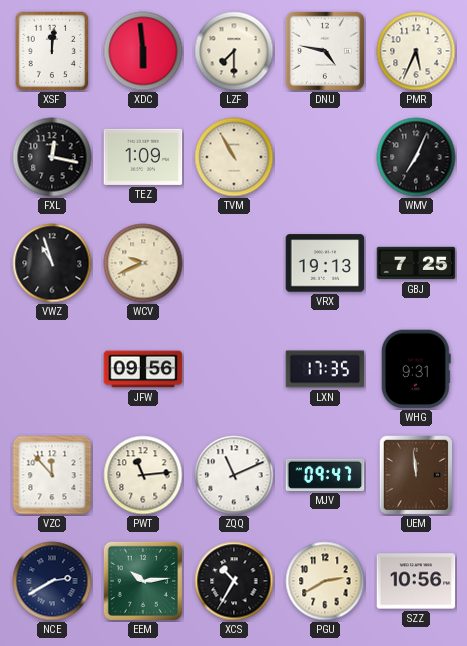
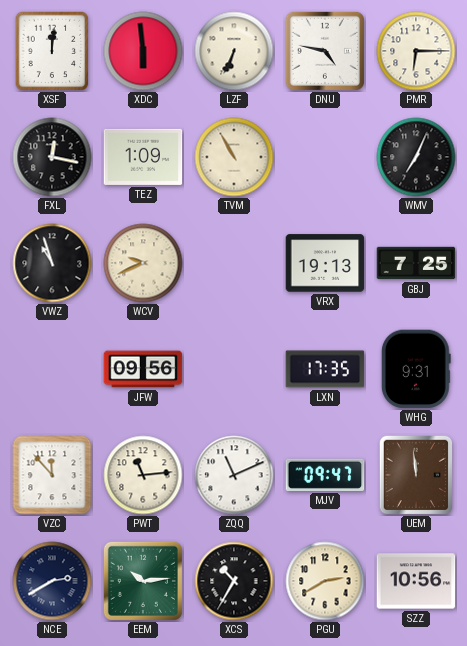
LZF: 7:30 -> 6:34
PMR: 5:34 -> 6:15
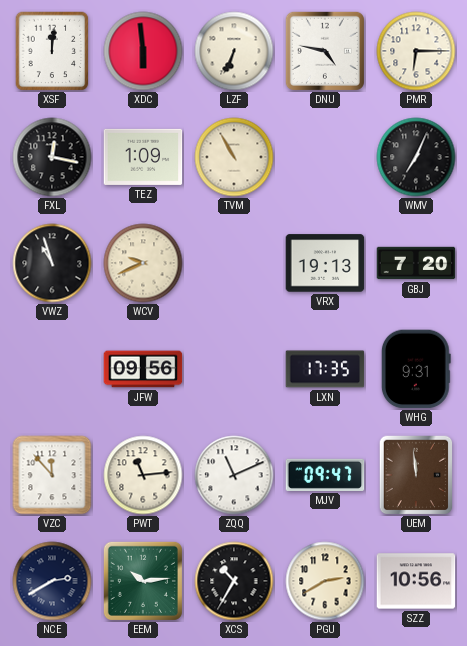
GBJ: 7:25 -> 7:20
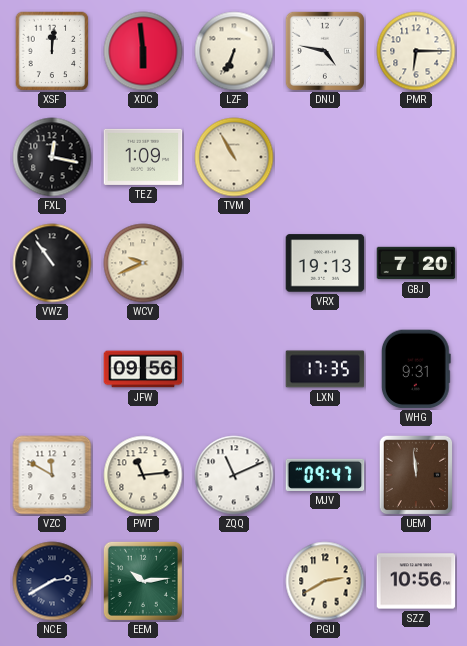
WMV: 7:04 -> none
VWZ: 10:57 -> 10:54
VZC: 11:53 -> 11:50
XCS: 10:35 -> none
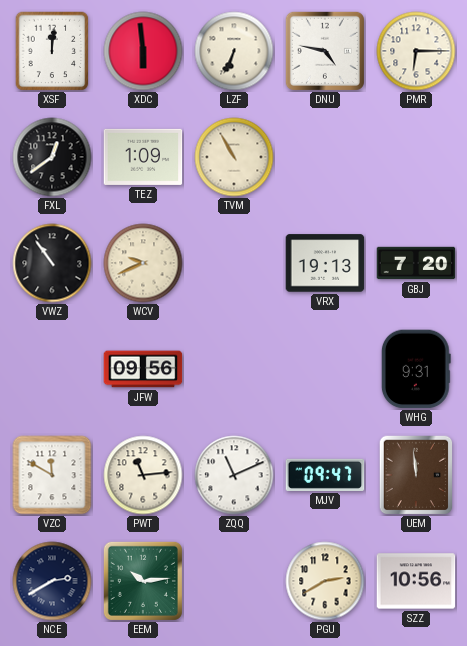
FXL: 12:17 -> 12:39
LXN: 17:35 -> none
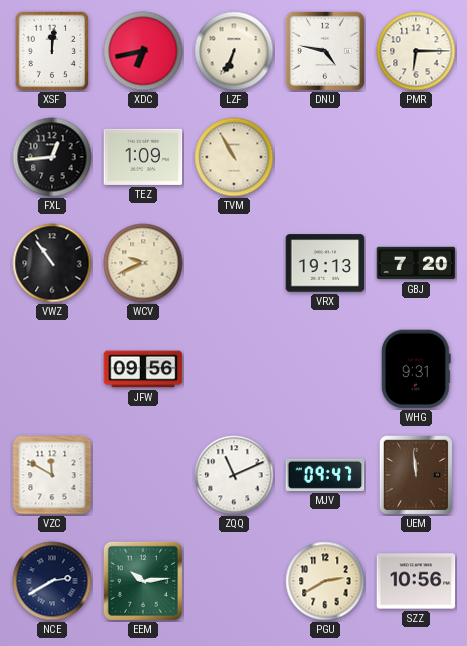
XDC: 5:59 -> 6:43
FXL: 12:39 -> 12:44
PWT: 11:14 -> none
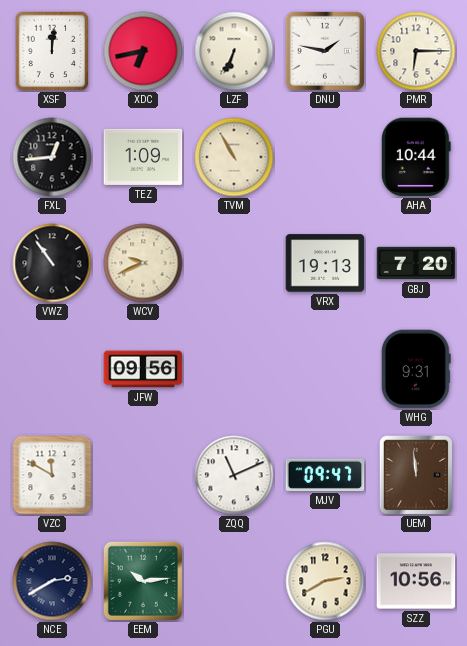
DNU: 4:47 -> 1:47
AHA: none -> 10:44
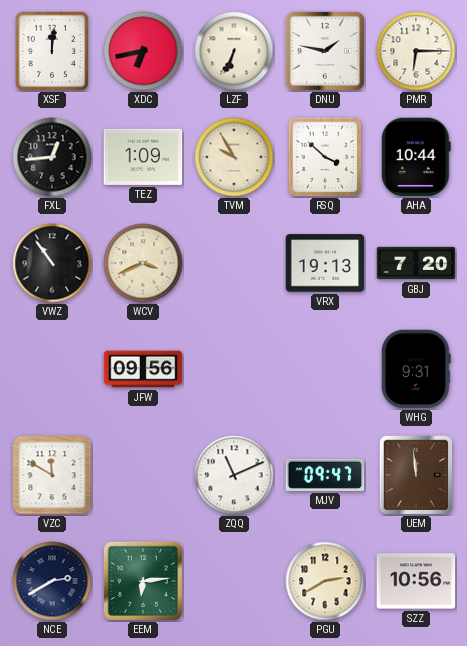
TVM: 10:55 -> 9:55
RSQ: none -> 3:52
WCV: 9:41 -> 3:41
EEM: 10:14 -> 6:14
